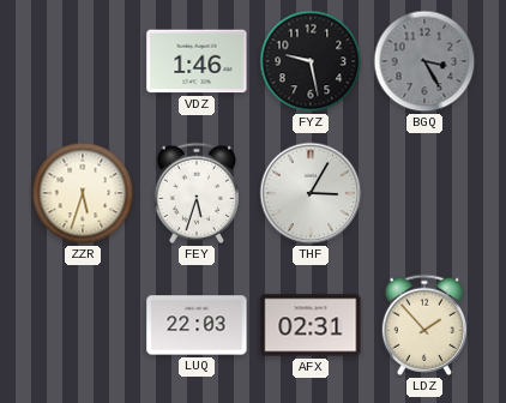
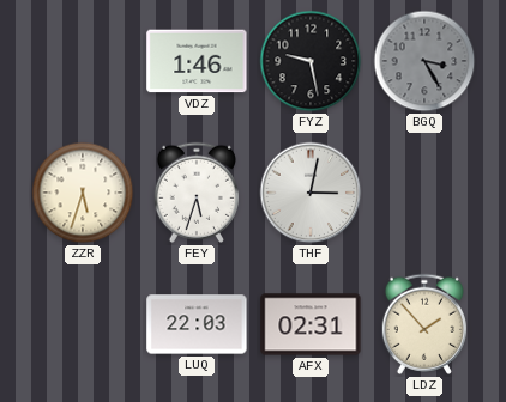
THF: 3:05 -> 3:02
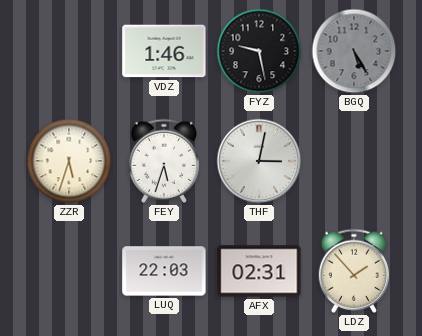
BGQ: 3:25 -> 5:25
